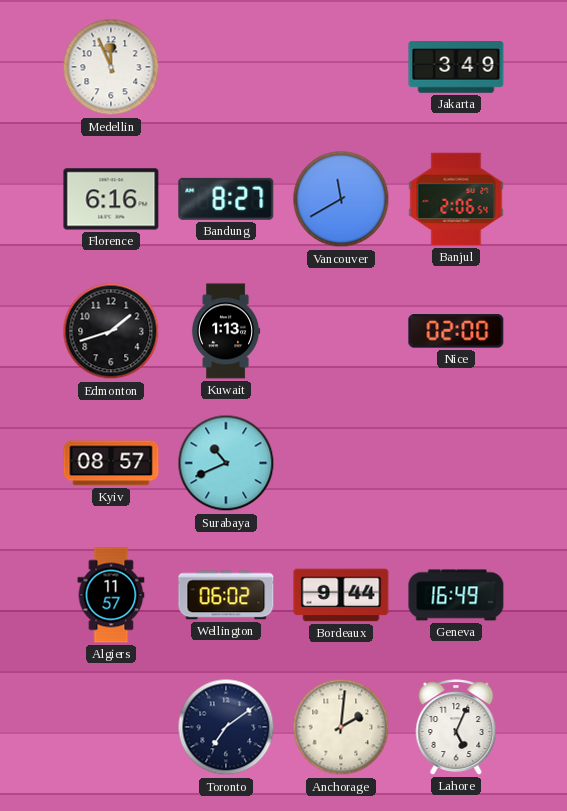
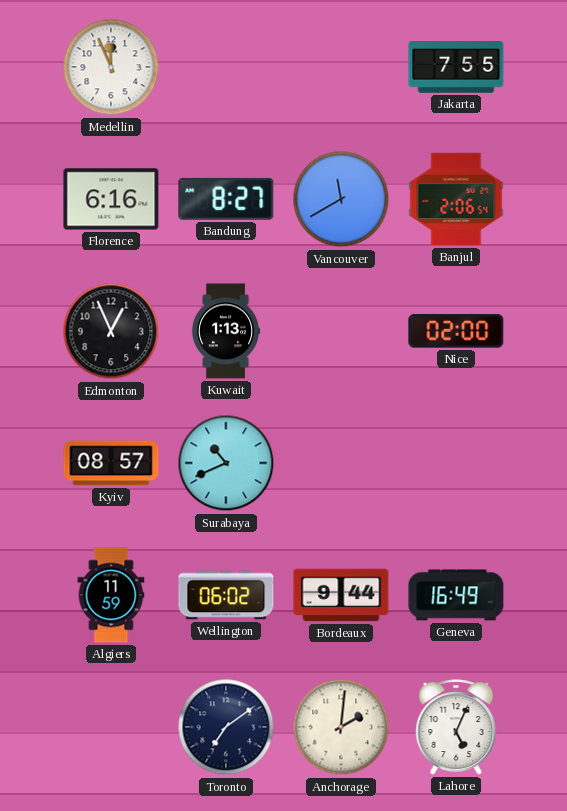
Jakarta: 3:49 -> 7:55
Edmonton: 1:42 -> 12:56
Algiers: 11:57 -> 11:59
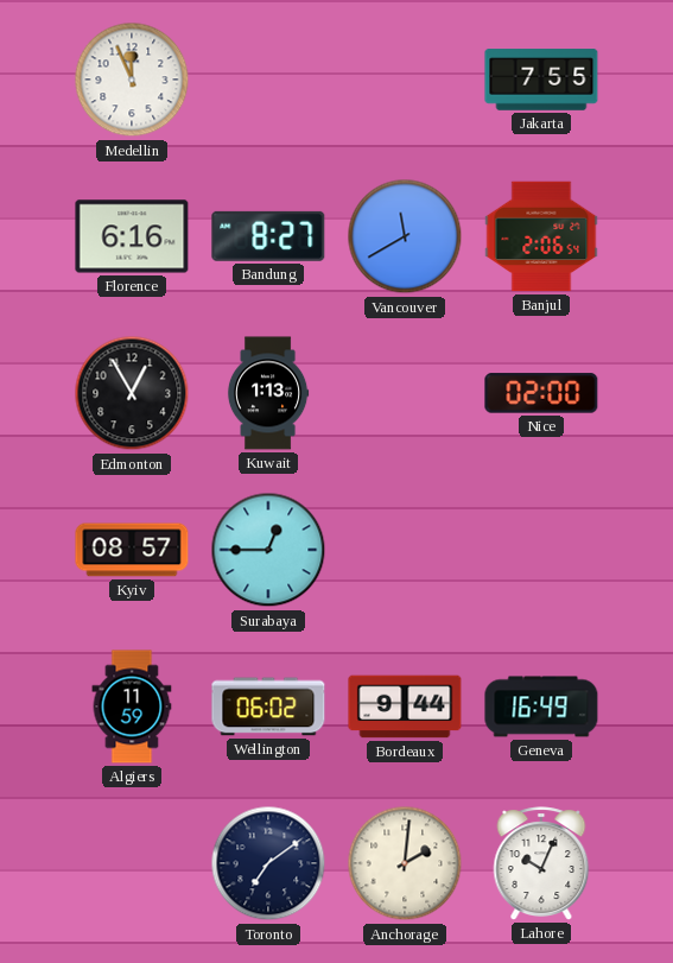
Edmonton: 12:56 -> 12:55
Surabaya: 10:41 -> 12:45
Lahore: 5:04 -> 10:04
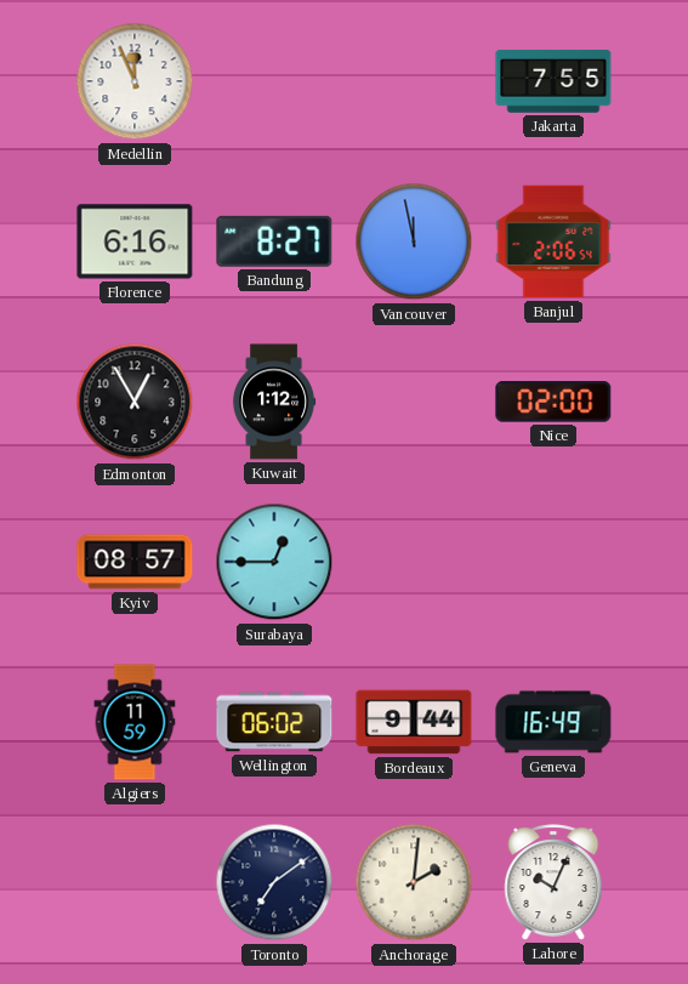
Vancouver: 11:40 -> 11:58
Kuwait: 1:13 -> 1:12
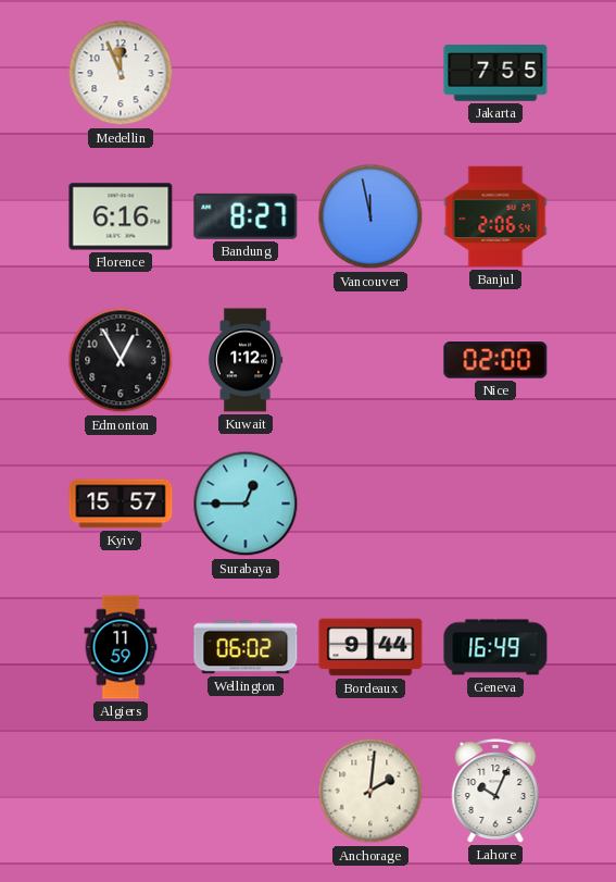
Kyiv: 08:57 -> 15:57
Toronto: 7:09 -> none
